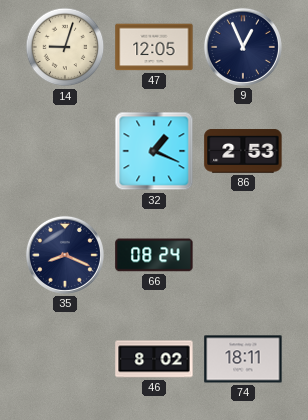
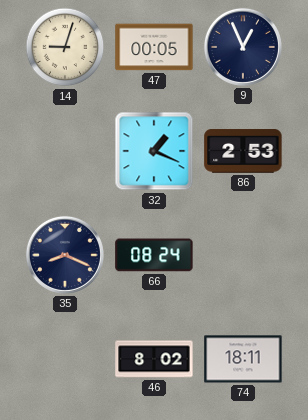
47: 12:05 -> 00:05
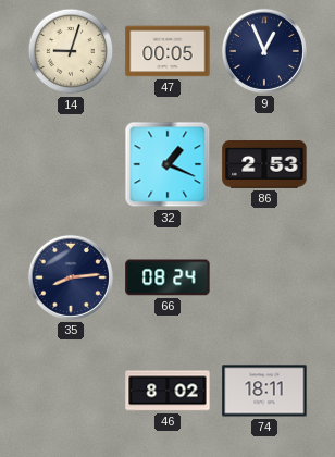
35: 8:19 -> 8:14
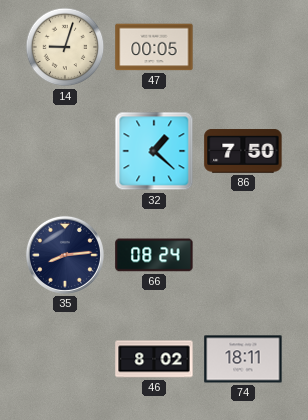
9: 12:56 -> none
32: 1:19 -> 1:22
86: 2:53 -> 7:50
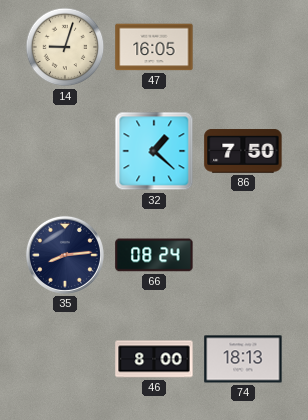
47: 00:05 -> 16:05
46: 8:02 -> 8:00
74: 18:11 -> 18:13
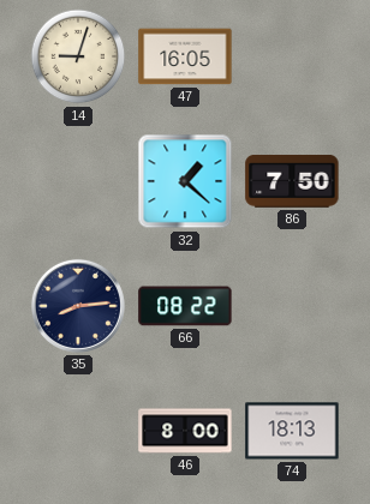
66: 08:24 -> 08:22
